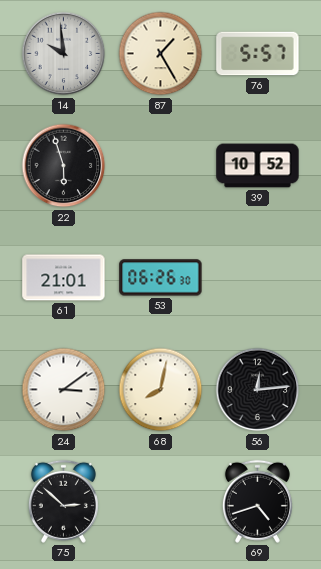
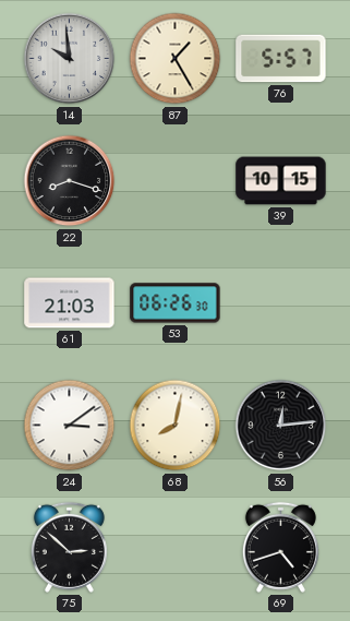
22: 5:57 -> 8:18
39: 10:52 -> 10:15
61: 21:01 -> 21:03
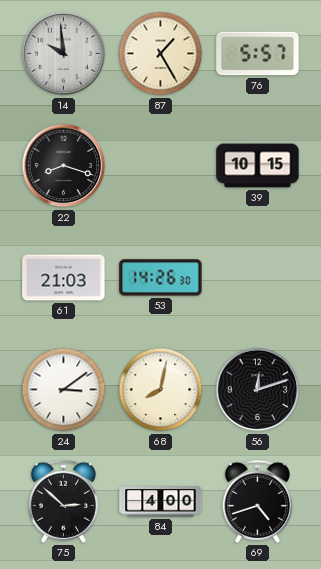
53: 06:26 -> 14:26
56: 12:14 -> 12:12
84: none -> 4:00
